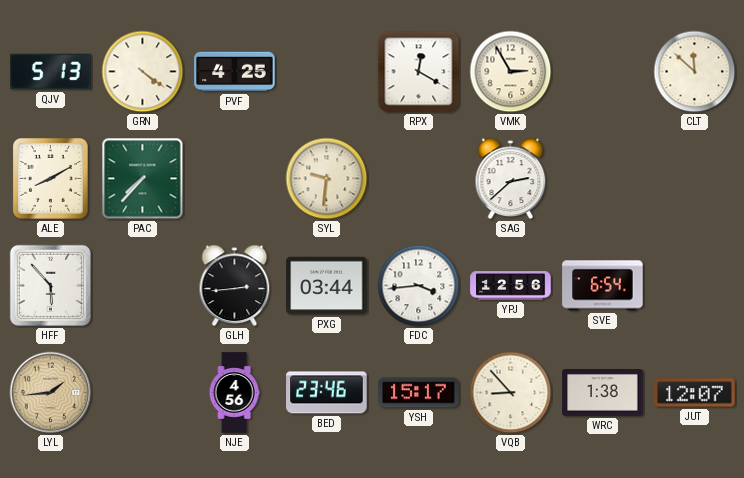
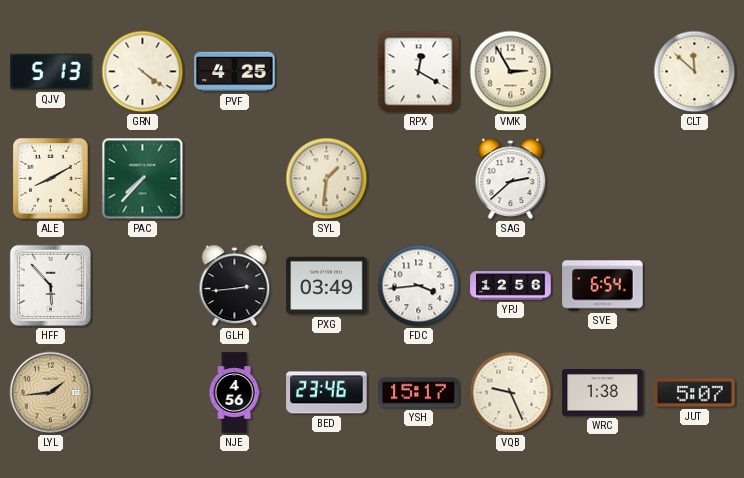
SYL: 9:31 -> 1:31
PXG: 03:44 -> 03:49
VQB: 8:53 -> 9:26
JUT: 12:07 -> 5:07
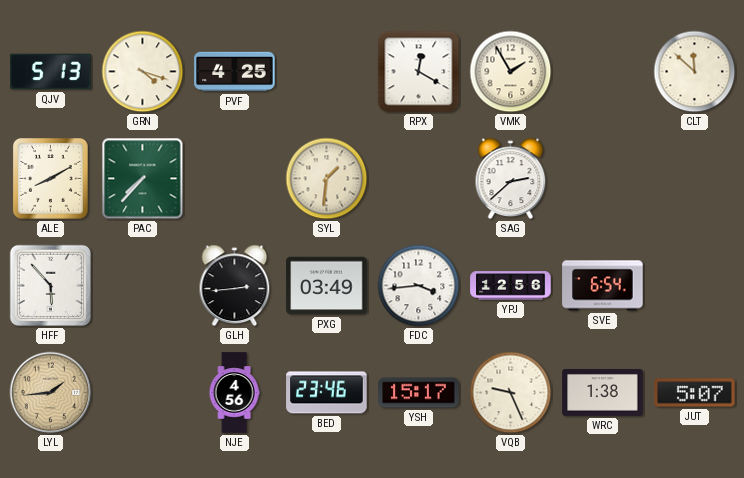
GRN: 4:21 -> 4:18
VMK: 2:55 -> 1:55
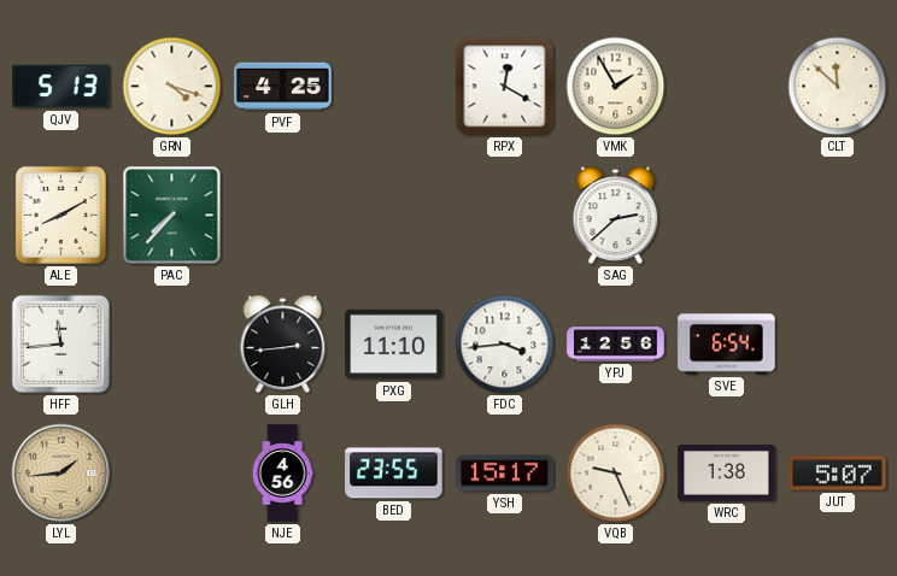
SYL: 1:31 -> none
HFF: 5:53 -> 11:44
PXG: 03:49 -> 11:10
BED: 23:46 -> 23:55
